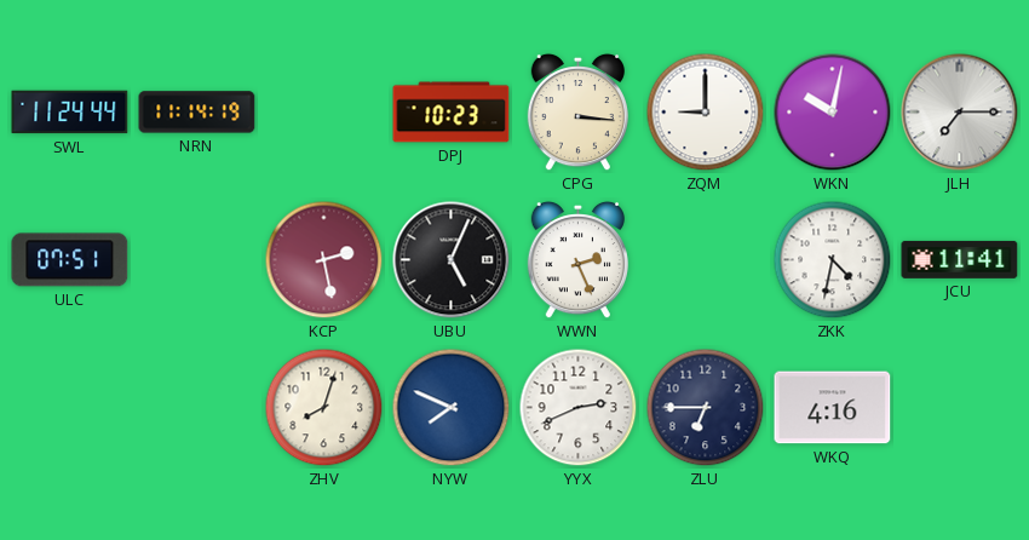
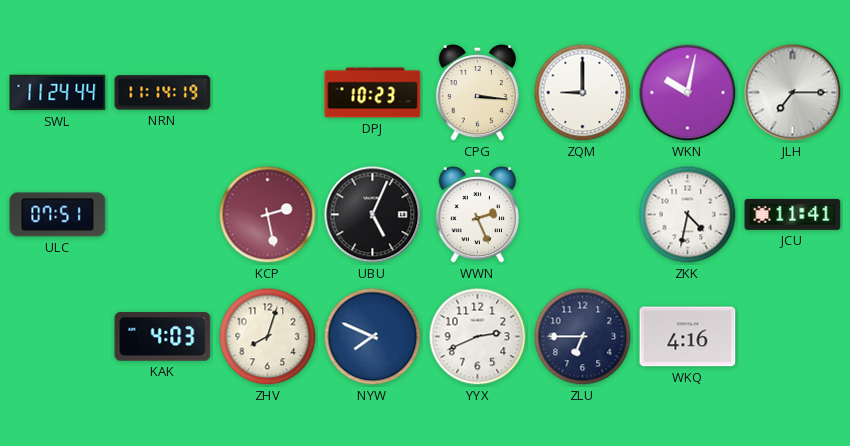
KAK: none -> 4:03
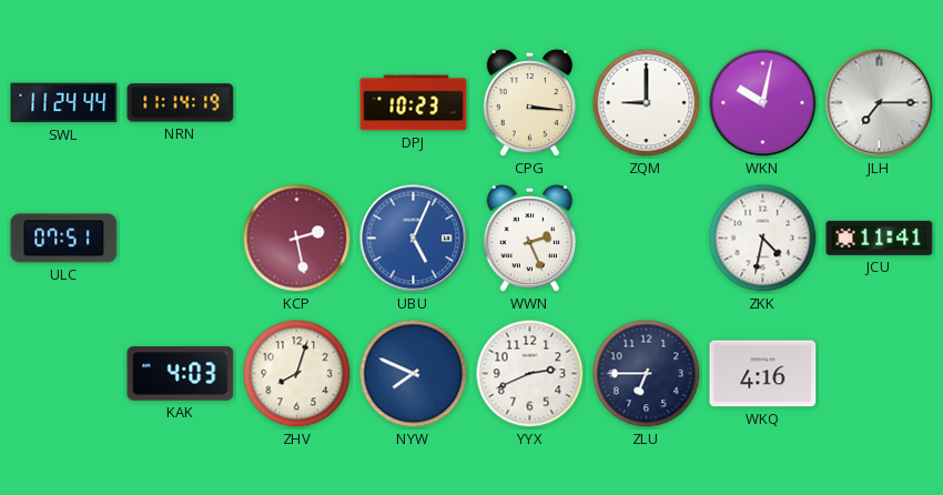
UBU dial: black -> blue
